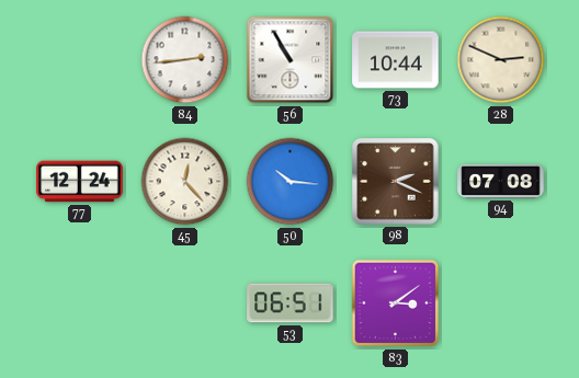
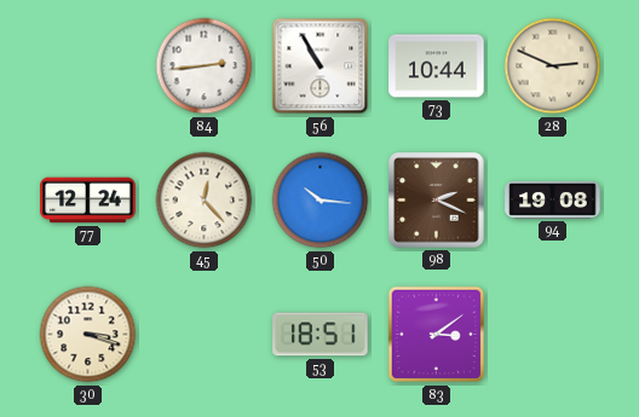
94: 07:08 -> 19:08
30: none -> 3:18
53: 06:51 -> 18:51
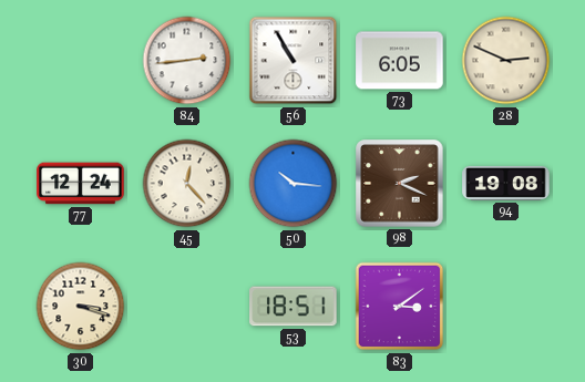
73: 10:44 -> 6:05
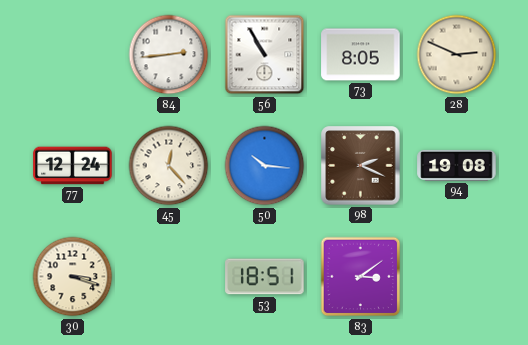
73: 6:05 -> 8:05
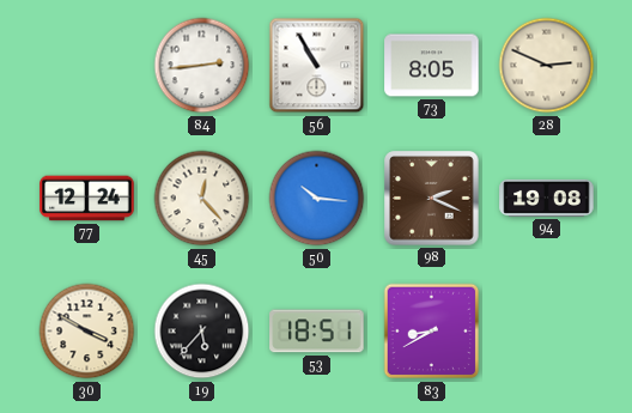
30: 3:18 -> 3:50
19: none -> 5:37
83: 3:09 -> 8:40
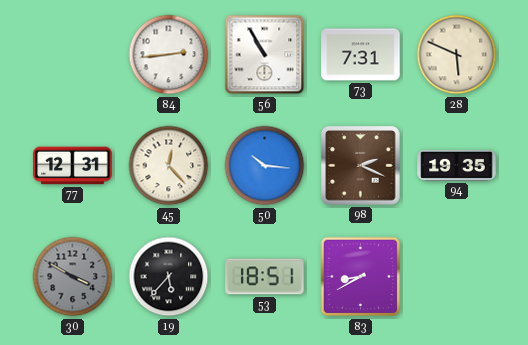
73: 8:05 -> 7:31
28: 2:49 -> 5:49
77: 12:24 -> 12:31
94: 19:08 -> 19:35
30 dial: cream -> grey
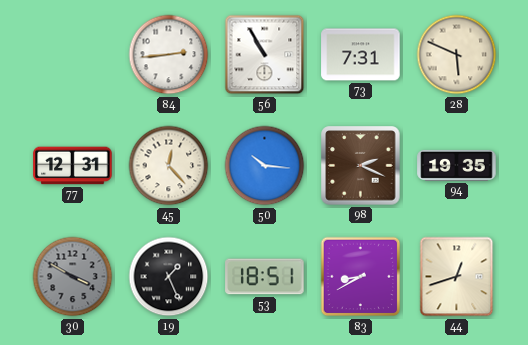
19: 5:37 -> 1:26
44: none -> 12:42
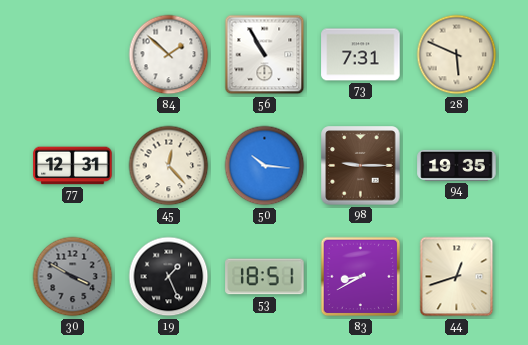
84: 2:44 -> 1:52
98: 2:19 -> 9:15
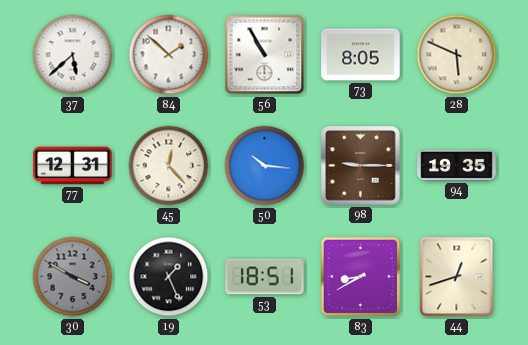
37: none -> 5:38
73: 7:31 -> 8:05
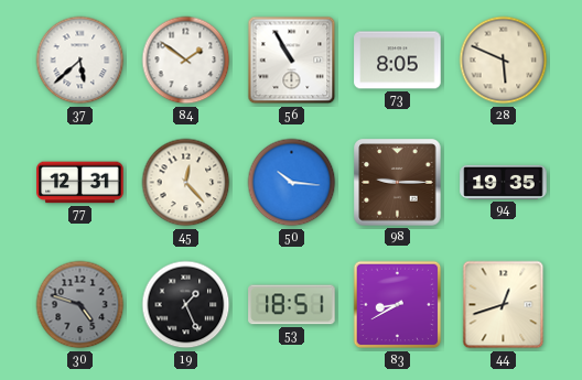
84: 1:52 -> 1:51
30: 3:50 -> 4:48
